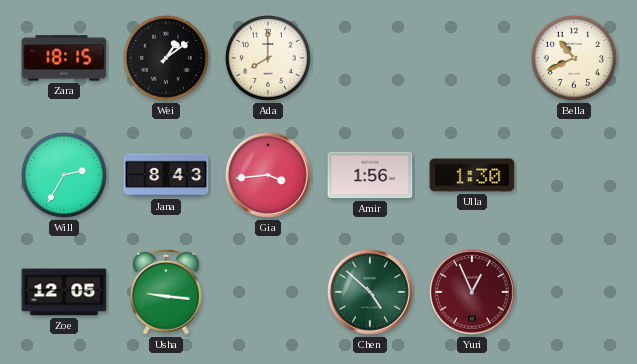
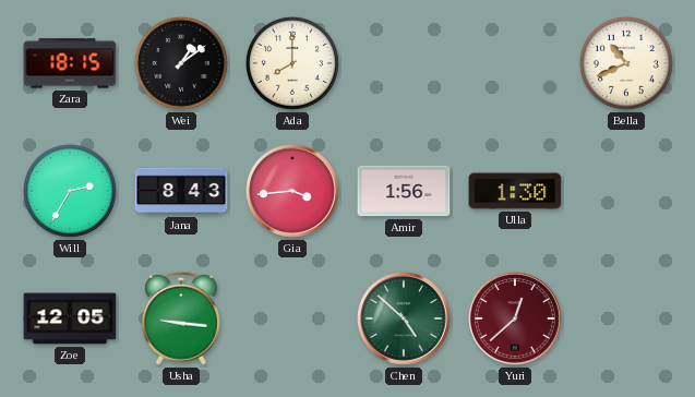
Yuri: 12:56 -> 12:38
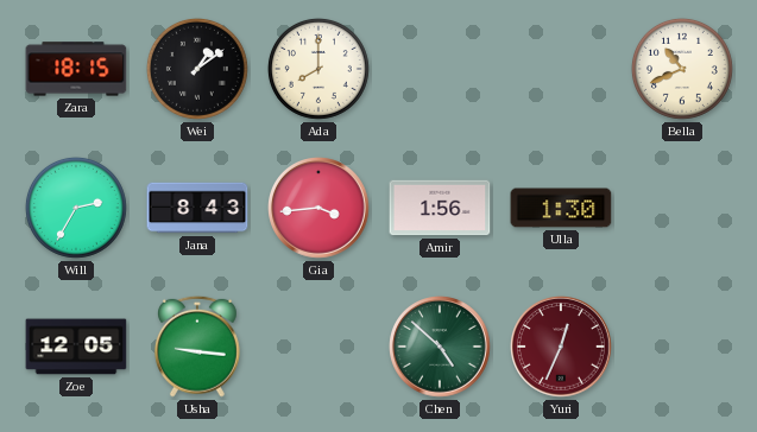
Yuri: 12:38 -> 12:34
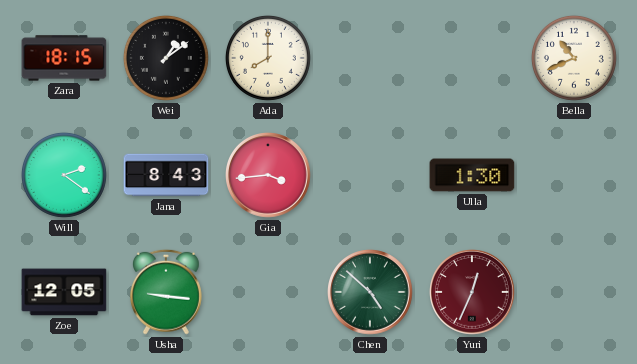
Will: 2:35 -> 2:21
Amir: 1:56 -> none
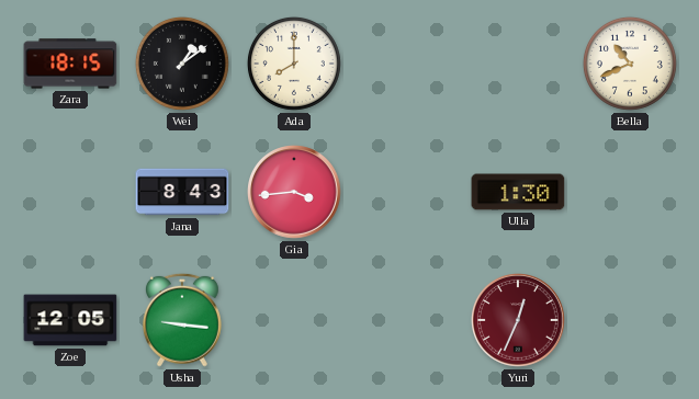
Will: 2:21 -> none
Chen: 4:52 -> none
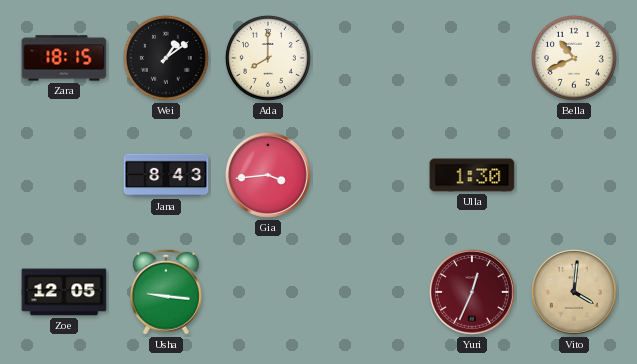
Vito: none -> 4:01
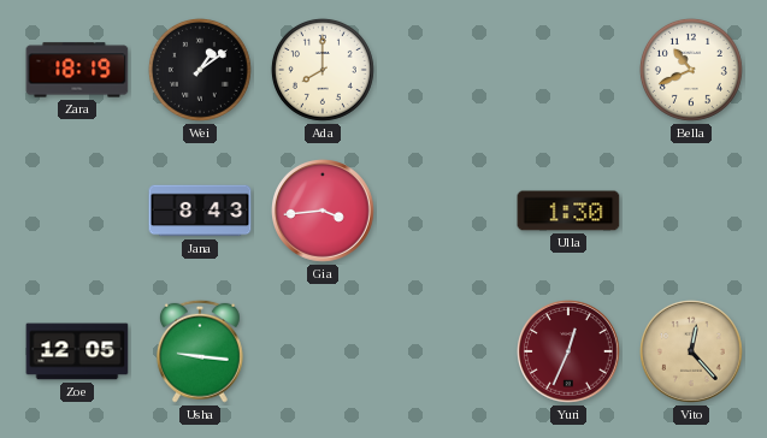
Zara: 18:15 -> 18:19
Vito: 4:01 -> 12:23
